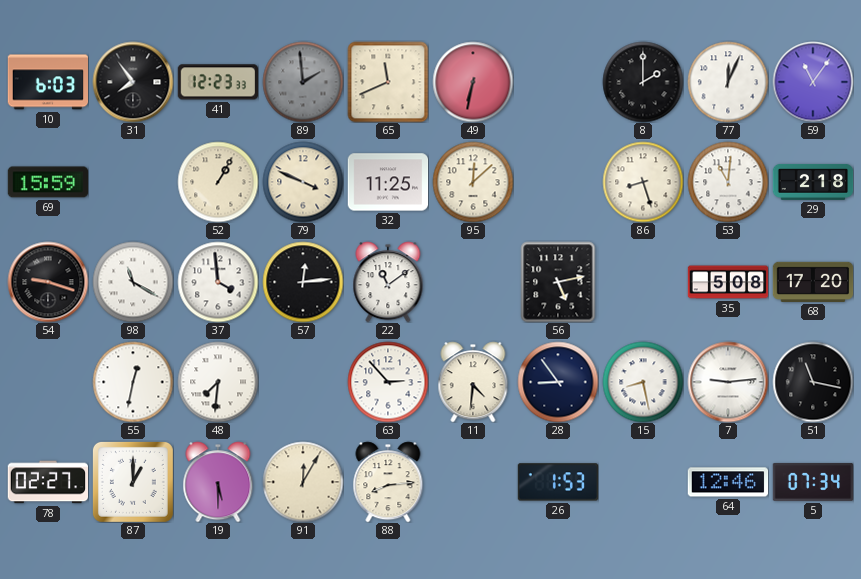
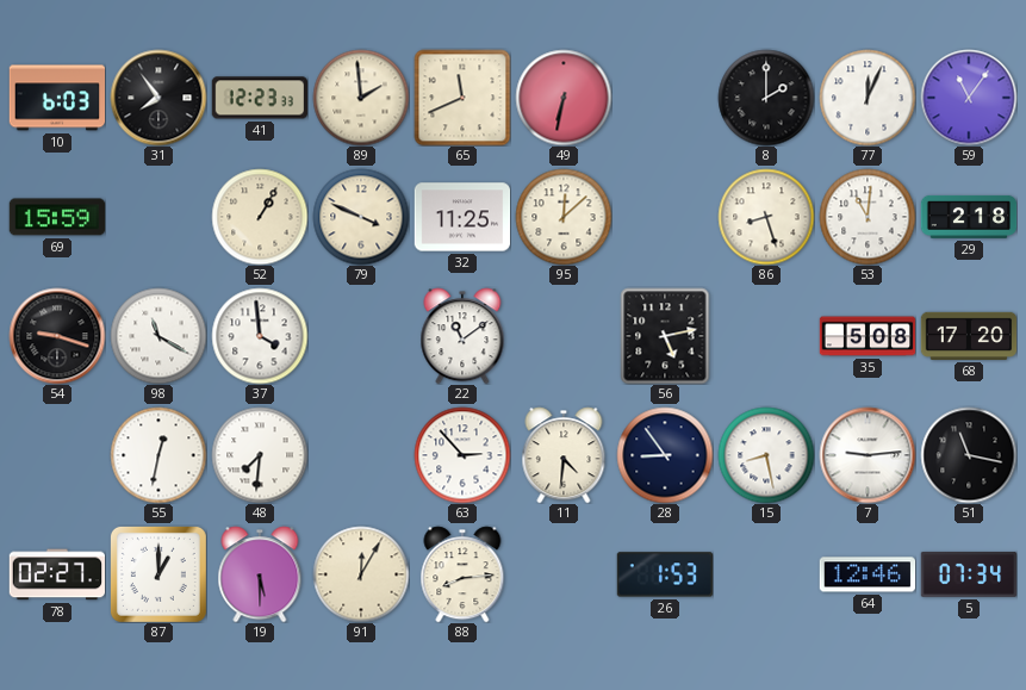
89 dial: grey -> cream
57: 12:14 -> none
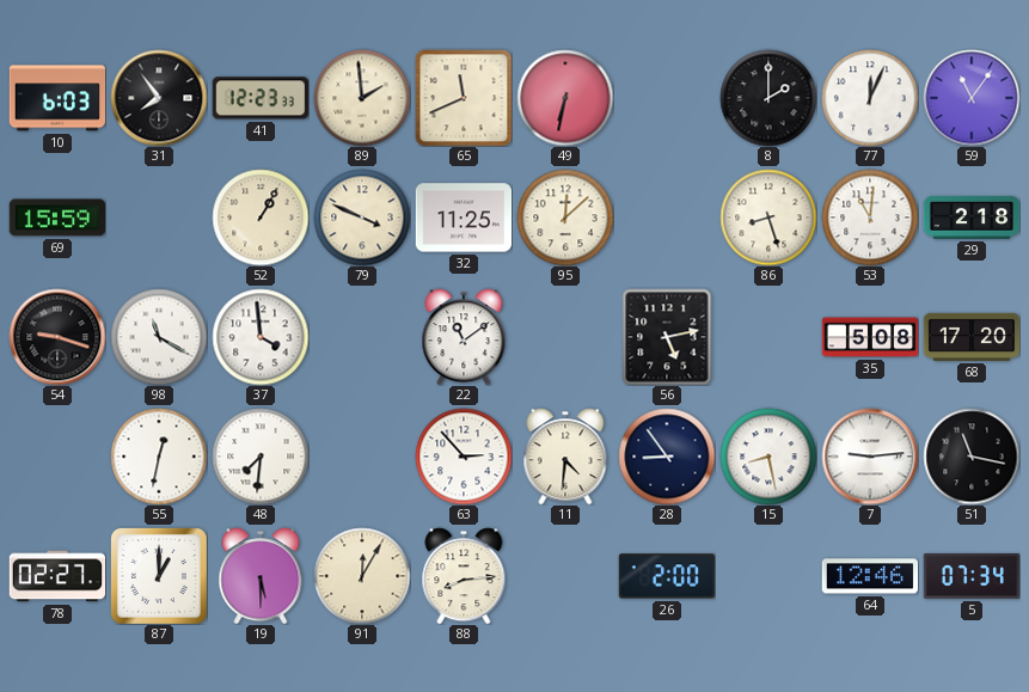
26: 1:53 -> 2:00
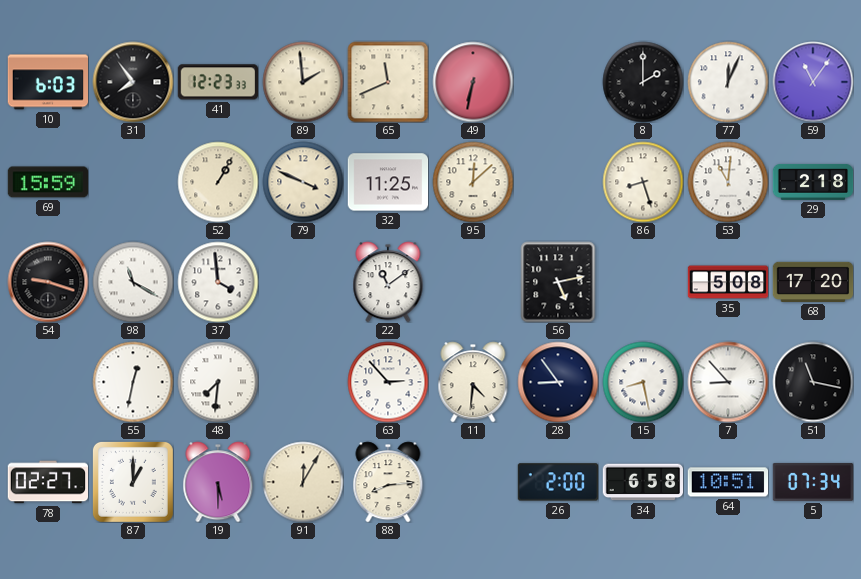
7: 9:14 -> 8:53
34: none -> 6:58
64: 12:46 -> 10:51
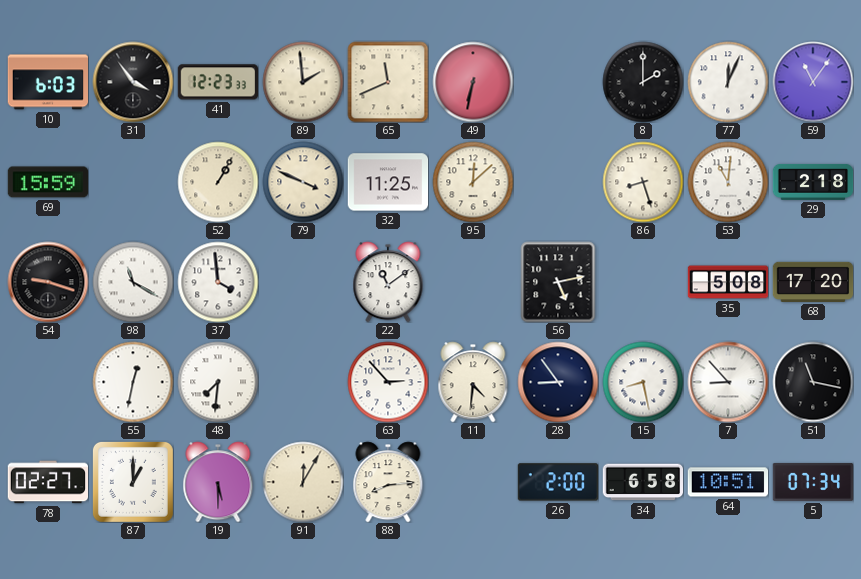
31: 7:54 -> 3:54
